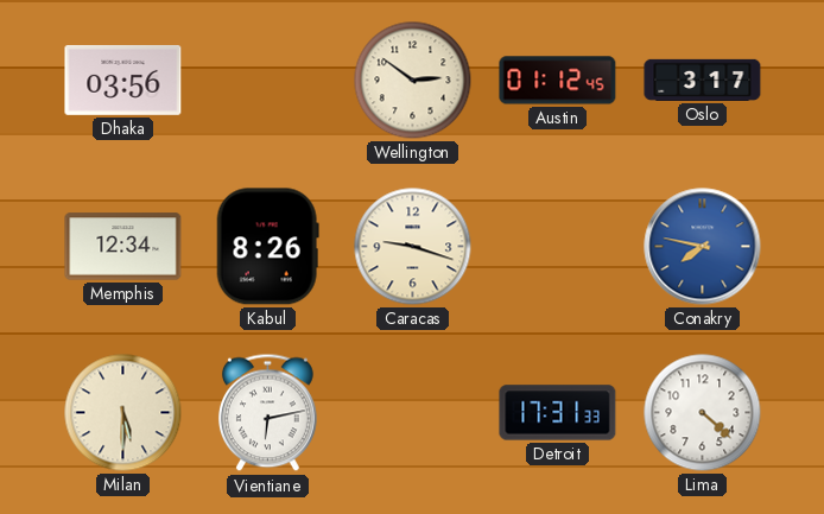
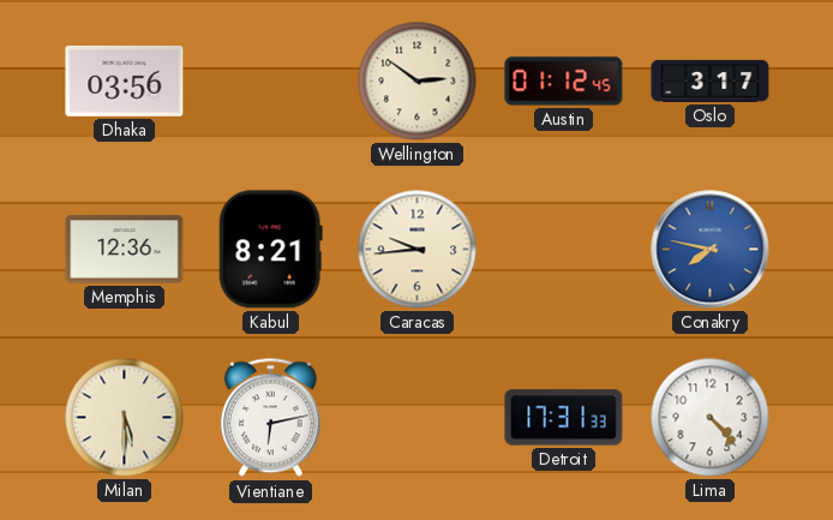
Memphis: 12:34 -> 12:36
Kabul: 8:26 -> 8:21
Caracas: 9:18 -> 9:44
Lima: 4:22 -> 4:23
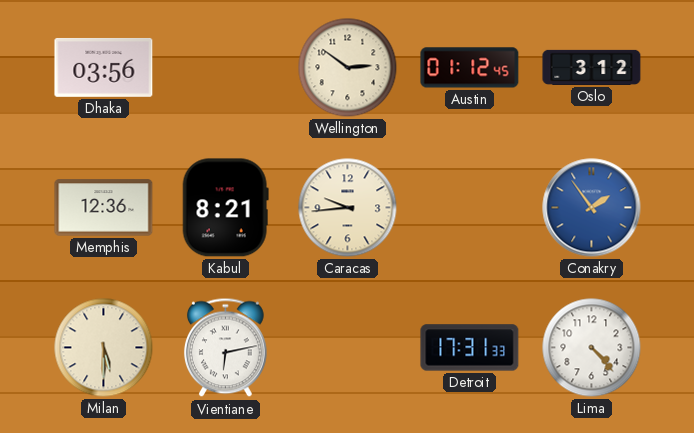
Oslo: 3:17 -> 3:12
Conakry: 7:47 -> 1:54
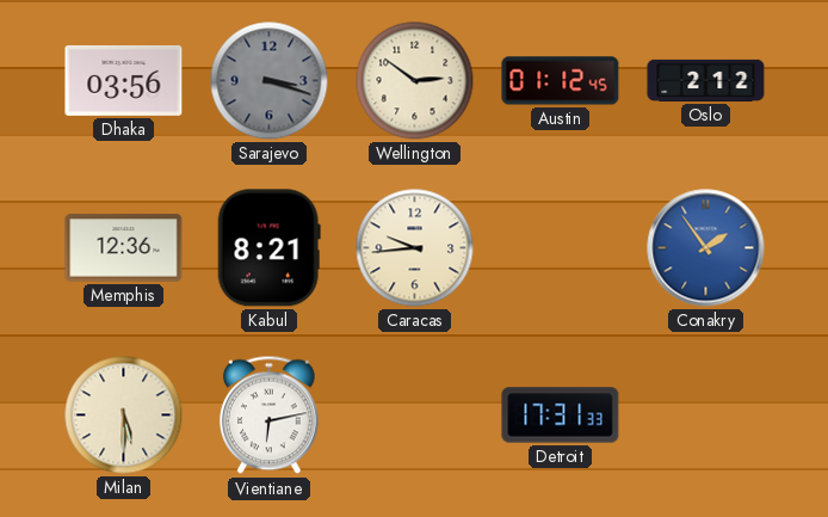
Sarajevo: none -> 3:18
Oslo: 3:12 -> 2:12
Lima: 4:23 -> none
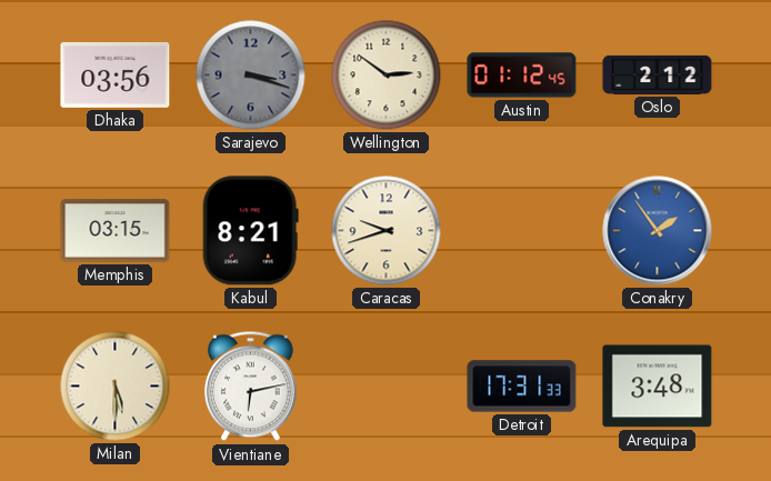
Memphis: 12:36 -> 03:15
Caracas: 9:44 -> 9:42
Arequipa: none -> 3:48
